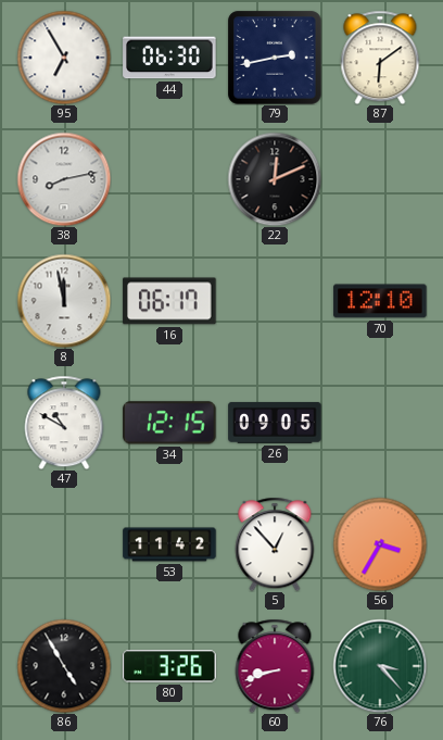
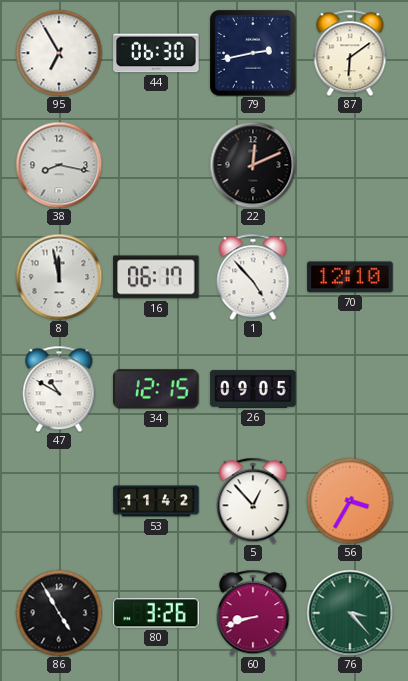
38: 8:13 -> 8:17
1: none -> 4:53
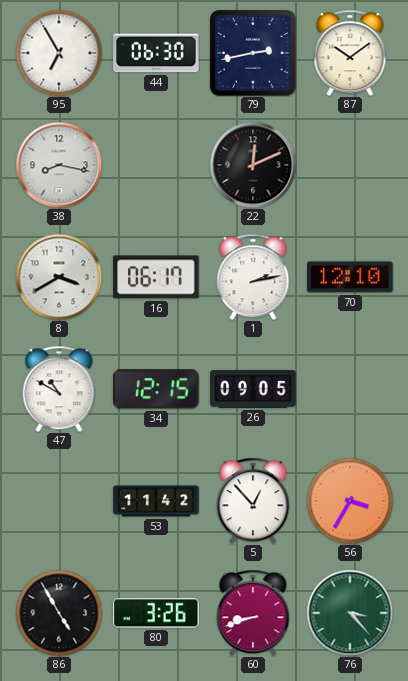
87: 6:09 -> 10:09
8: 11:58 -> 3:40
1: 4:53 -> 2:13
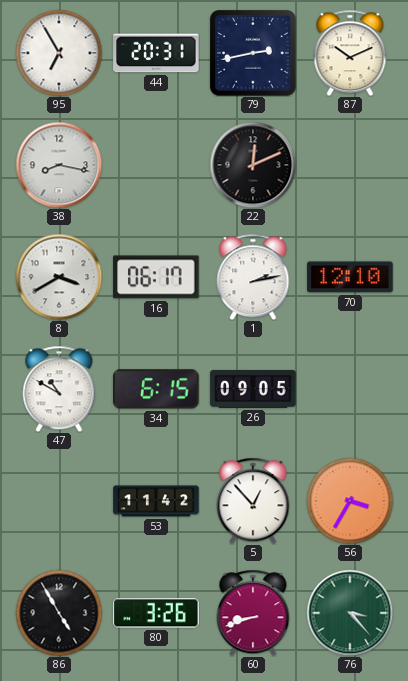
44: 06:30 -> 20:31
87: 10:09 -> 10:11
34: 12:15 -> 6:15
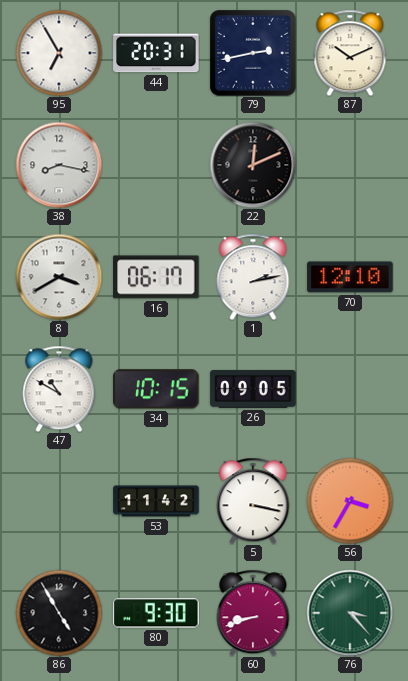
34: 6:15 -> 10:15
5: 12:53 -> 3:17
80: 3:26 -> 9:30
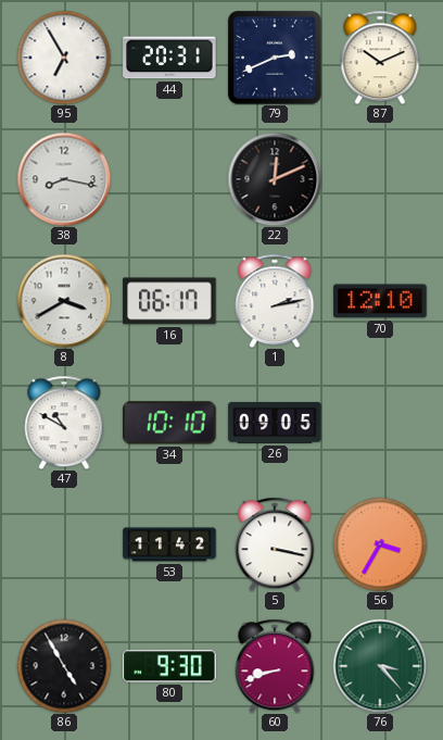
79: 2:43 -> 2:41
34: 10:15 -> 10:10
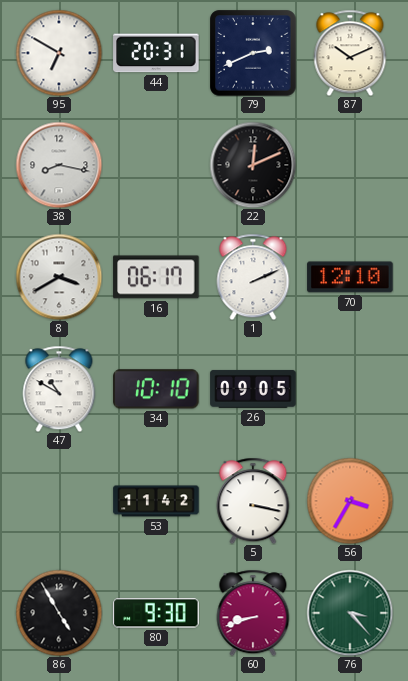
95: 6:55 -> 6:50
1: 2:13 -> 2:11
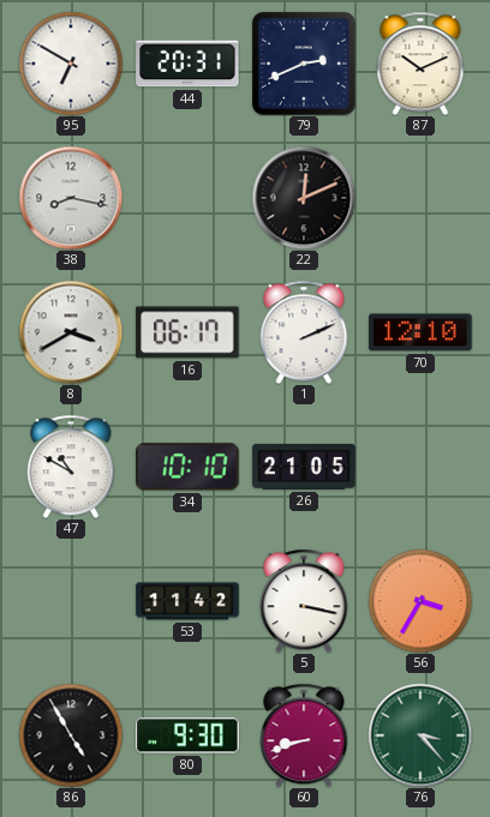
26: 09:05 -> 21:05
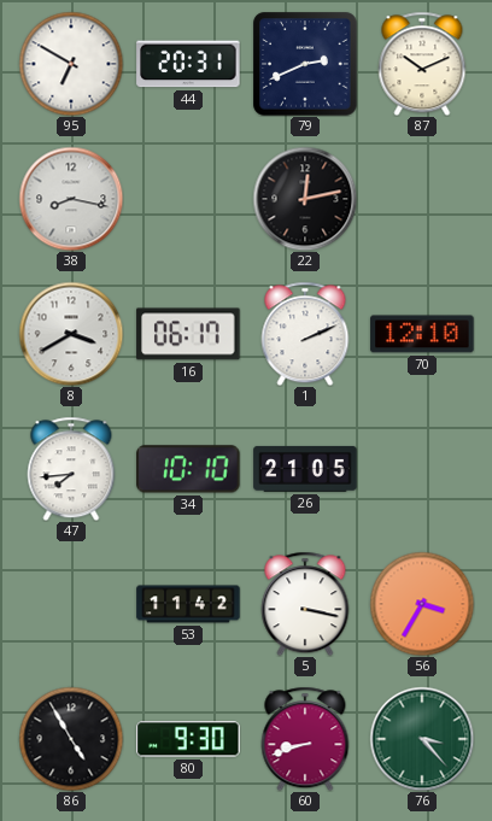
22: 12:11 -> 12:13
47: 10:50 -> 7:44
